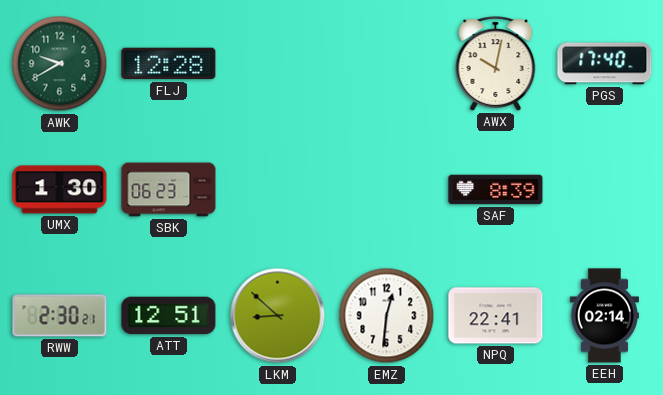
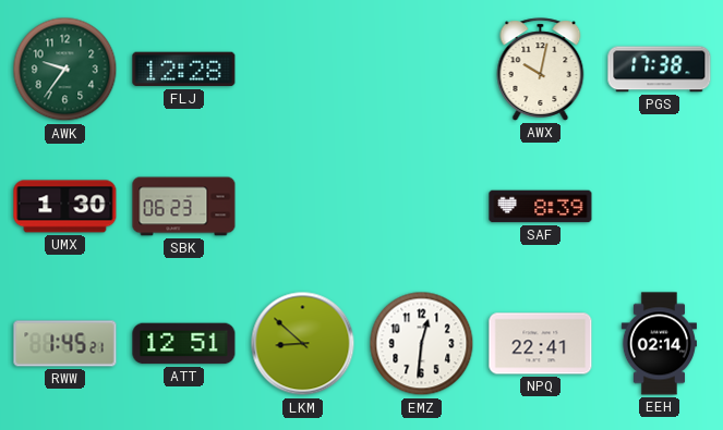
AWK: 9:40 -> 9:36
PGS: 17:40 -> 17:38
RWW: 2:30 -> 1:45
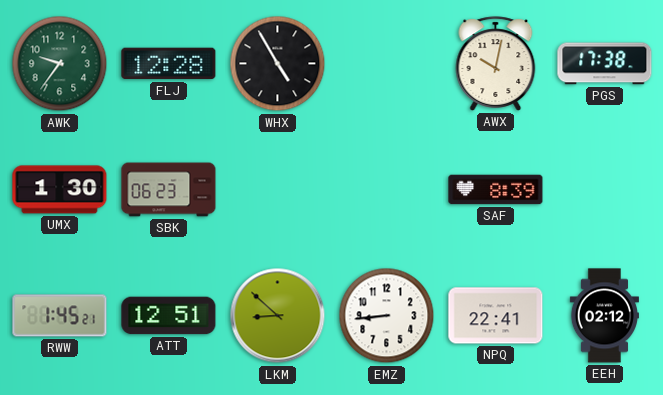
WHX: none -> 4:55
EMZ: 12:31 -> 8:44
EEH: 02:14 -> 02:12
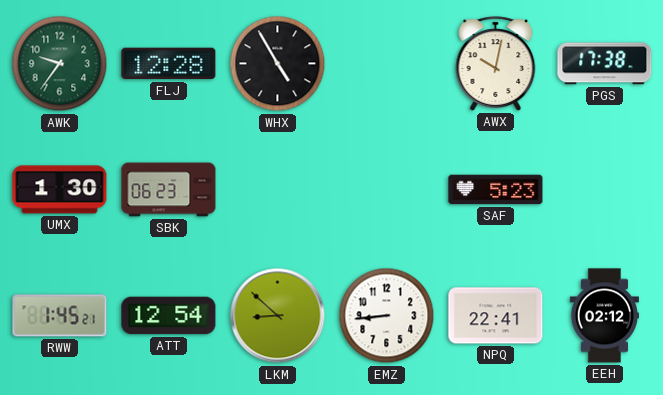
SAF: 8:39 -> 5:23
ATT: 12:51 -> 12:54
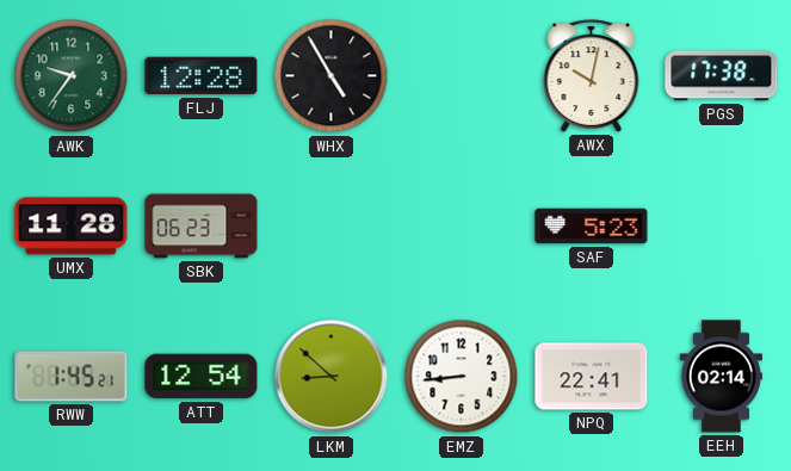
UMX: 1:30 -> 11:28
EEH: 02:12 -> 02:14
